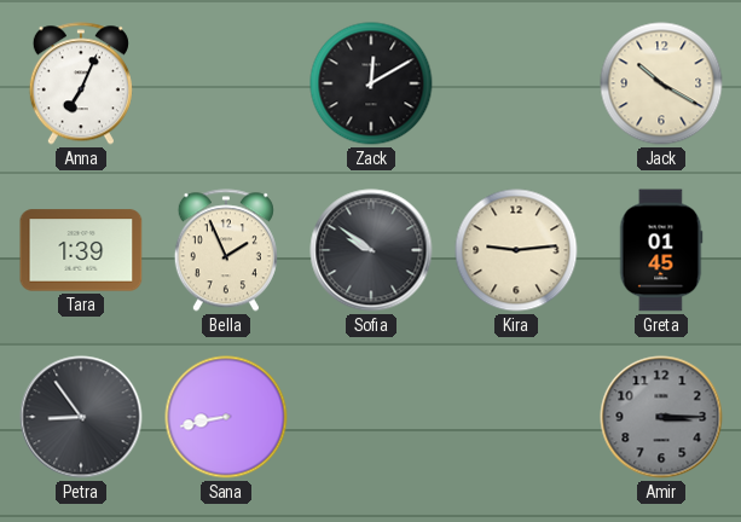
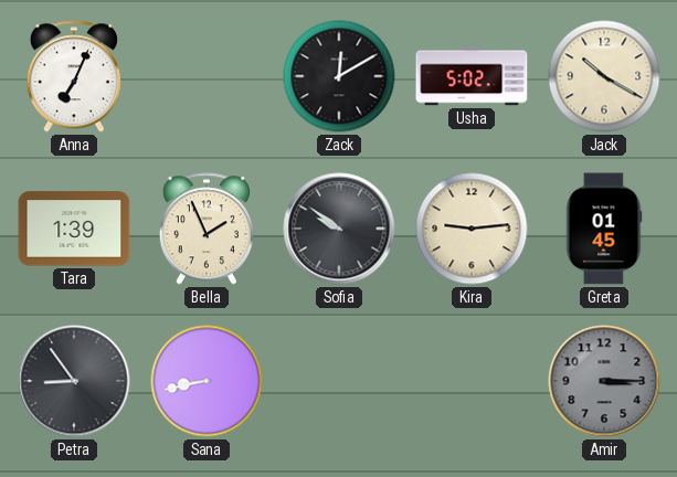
Usha: none -> 5:02
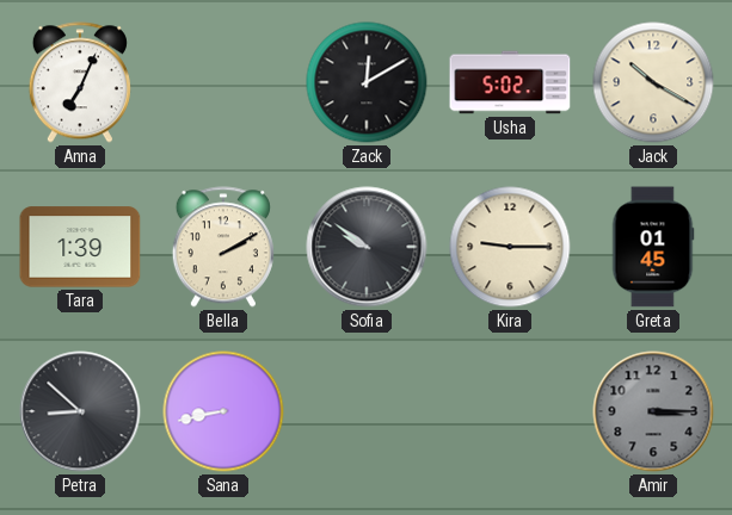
Bella: 1:56 -> 2:10
Kira: 9:14 -> 9:15
Petra: 8:54 -> 8:52
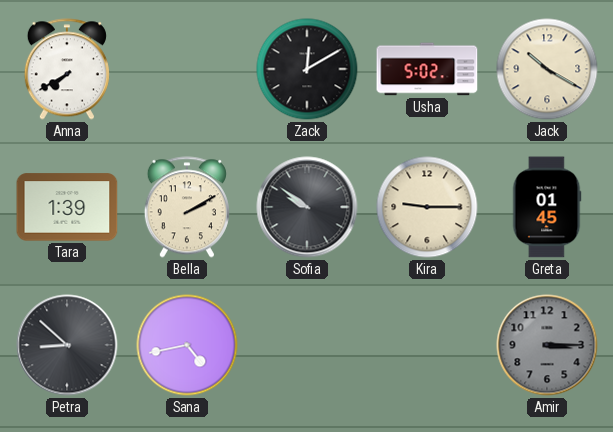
Anna: 7:04 -> 7:40
Sana: 8:43 -> 4:43
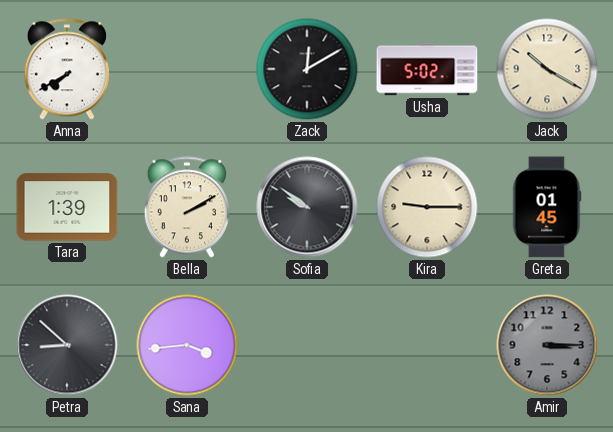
Sana: 4:43 -> 3:44
